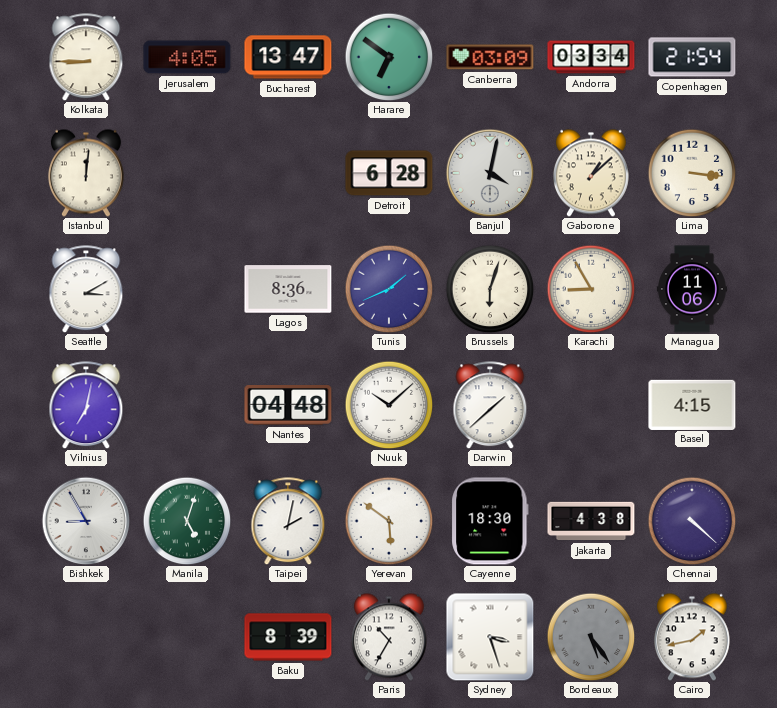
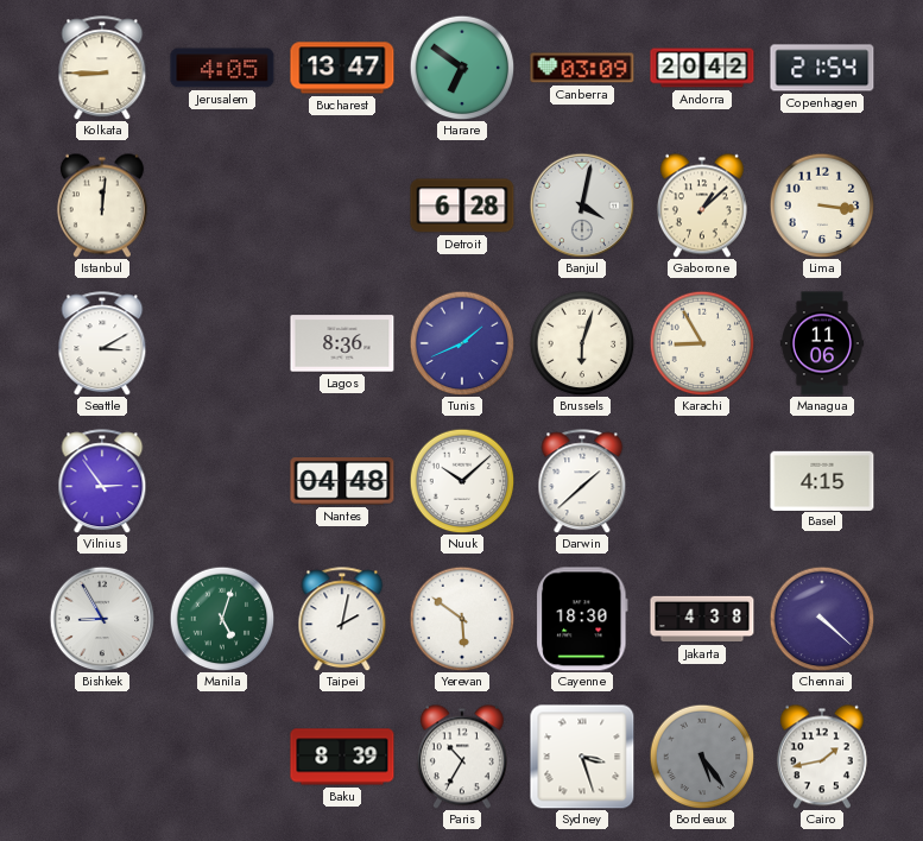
Andorra: 03:34 -> 20:42
Vilnius: 7:02 -> 2:54
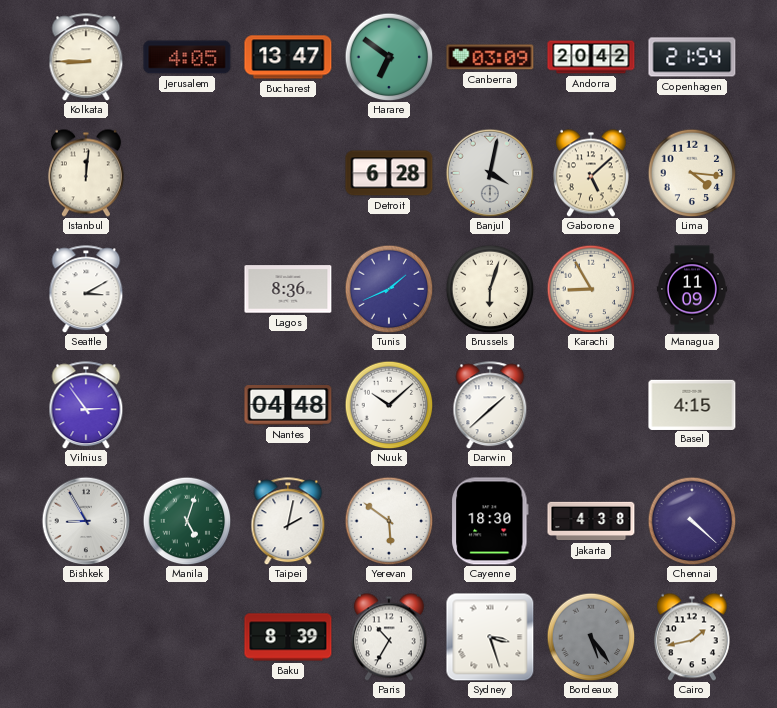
Gaborone: 1:08 -> 5:08
Lima: 3:16 -> 4:16
Managua: 11:06 -> 11:09
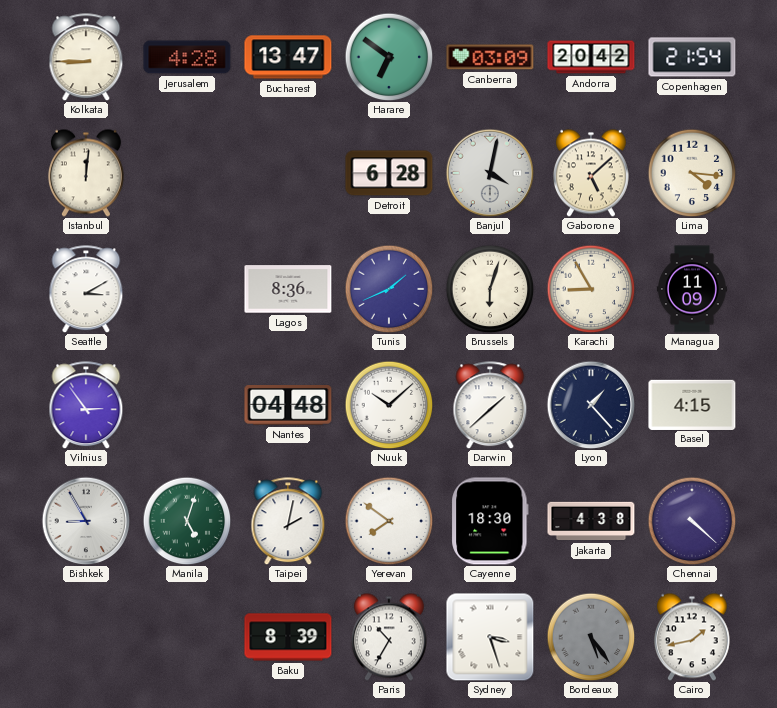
Jerusalem: 4:05 -> 4:28
Lyon: none -> 1:23
Yerevan: 5:51 -> 7:51
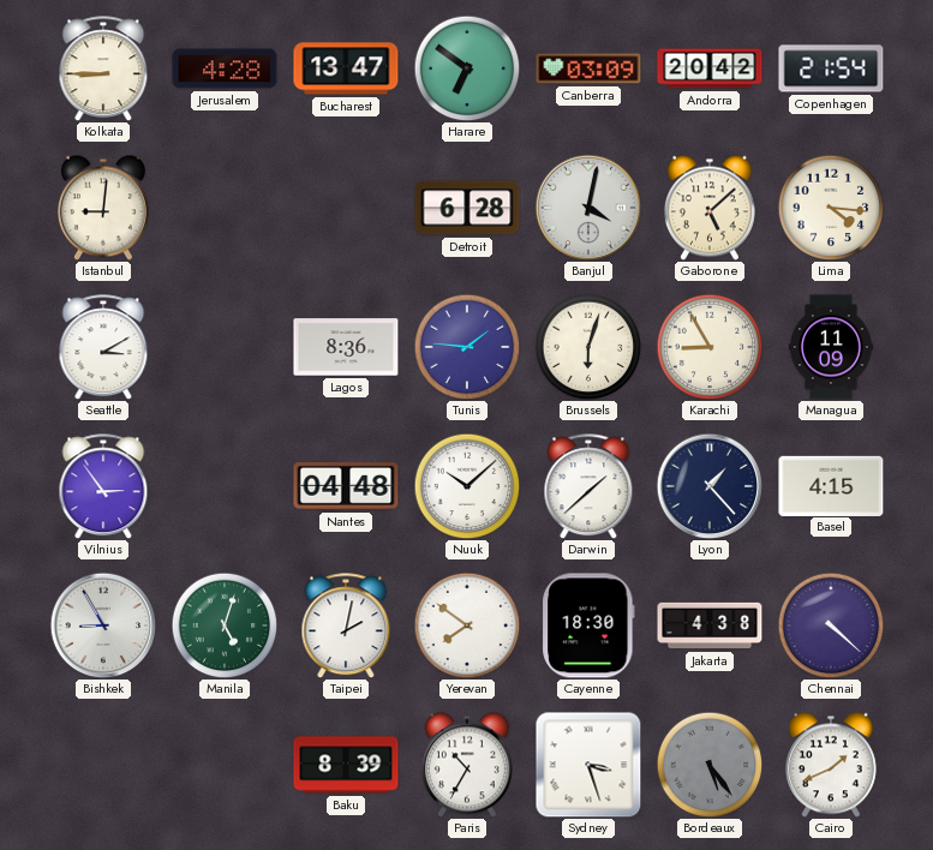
Istanbul: 12:01 -> 9:01
Tunis: 1:41 -> 1:46
Cairo: 1:43 -> 1:41
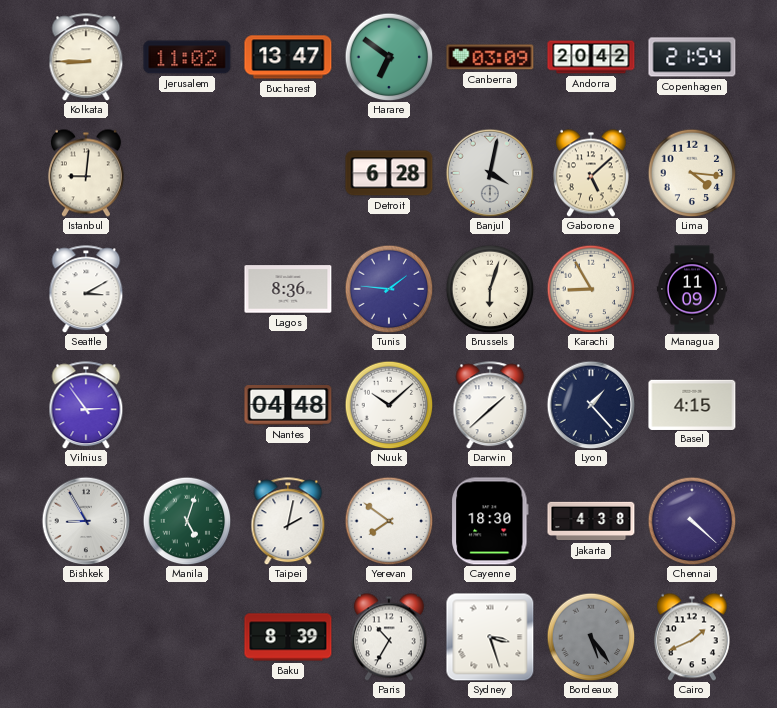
Jerusalem: 4:28 -> 11:02
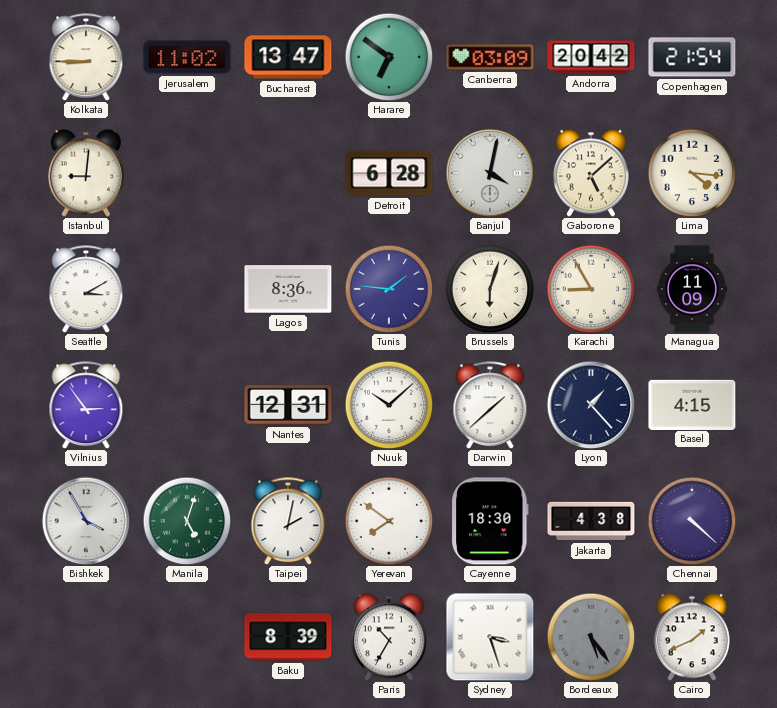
Nantes: 04:48 -> 12:31
Bishkek: 8:55 -> 3:55
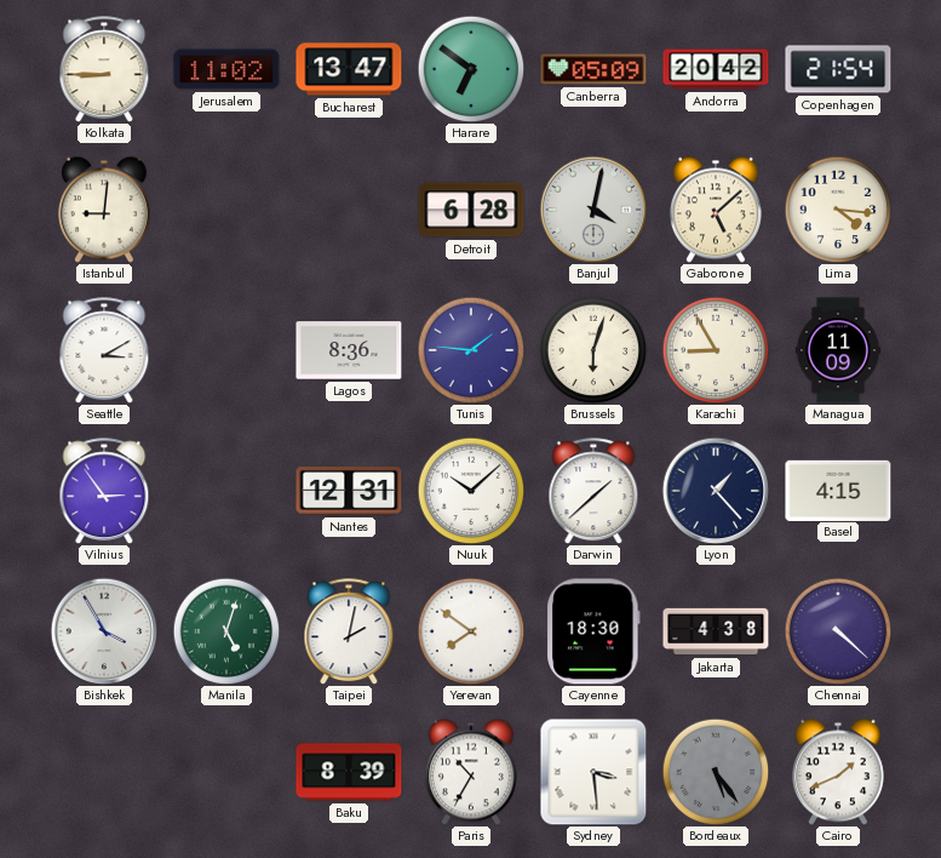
Canberra: 03:09 -> 05:09
Sydney: 3:27 -> 3:29
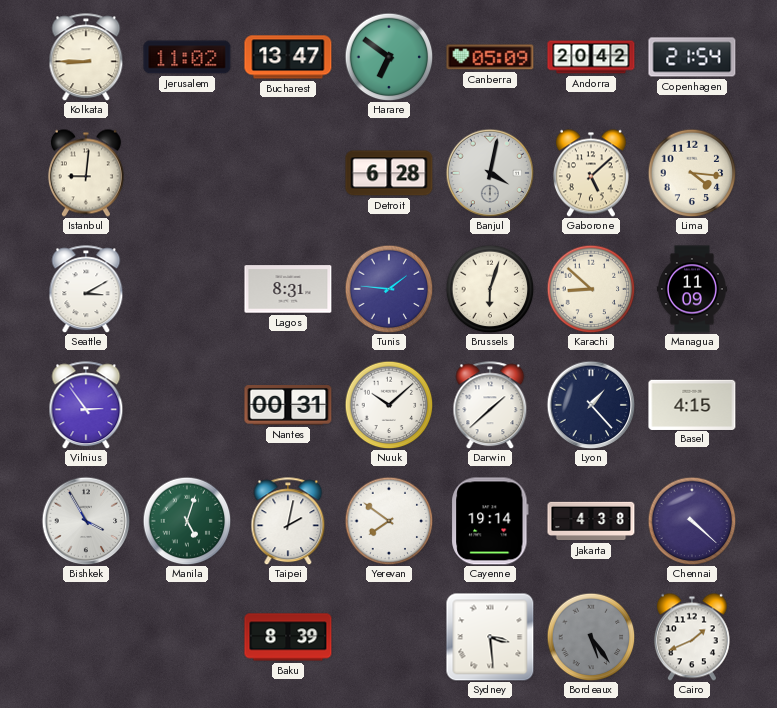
Lagos: 8:36 -> 8:31
Karachi: 8:55 -> 8:52
Nantes: 12:31 -> 00:31
Cayenne: 18:30 -> 19:14
Paris: 10:35 -> none
